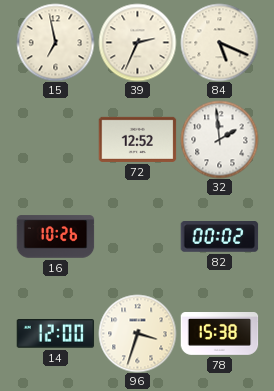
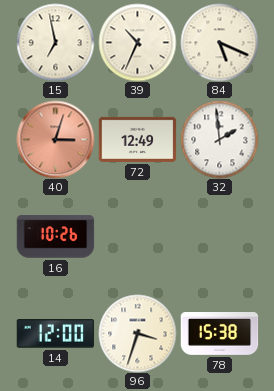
39: 2:34 -> 10:34
40: none -> 3:03
72: 12:52 -> 12:49
82: 00:02 -> none
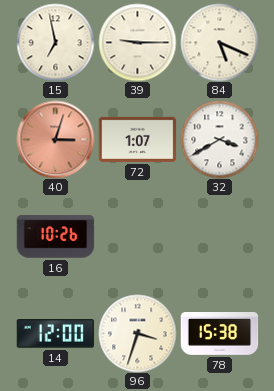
39: 10:34 -> 9:15
72: 12:49 -> 1:07
32: 1:59 -> 3:40
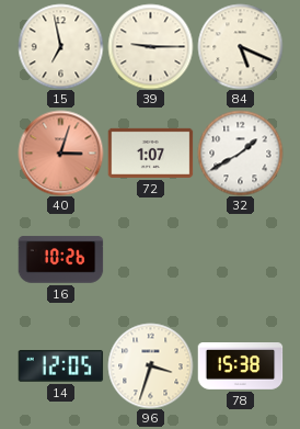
32: 3:40 -> 1:40
14: 12:00 -> 12:05
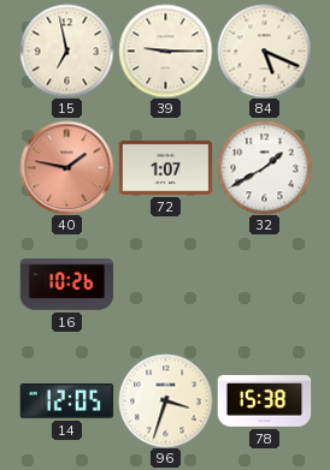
40: 3:03 -> 1:47
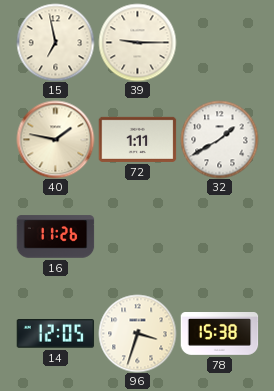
84: 5:19 -> none
40 dial: salmon -> cream
72: 1:07 -> 1:11
16: 10:26 -> 11:26
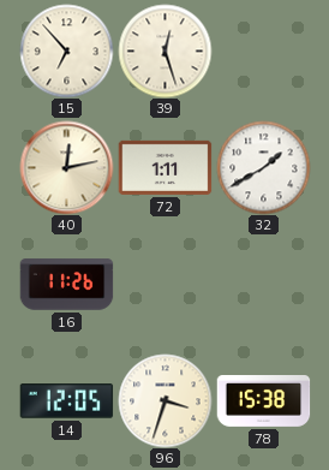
15: 6:58 -> 6:53
39: 9:15 -> 12:27
40: 1:47 -> 12:13
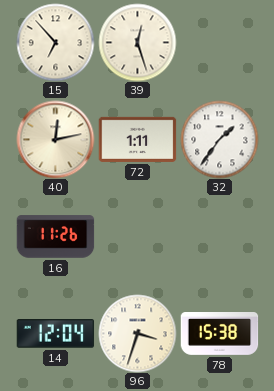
32: 1:40 -> 1:36
14: 12:05 -> 12:04
